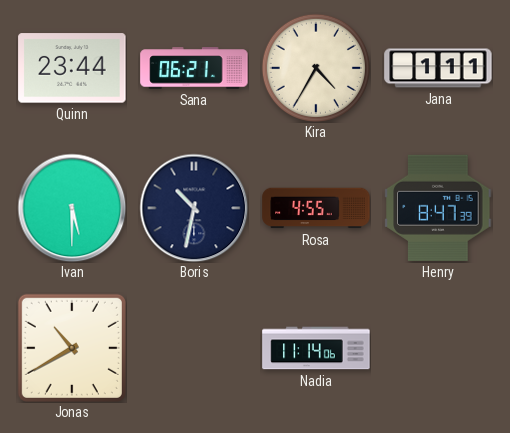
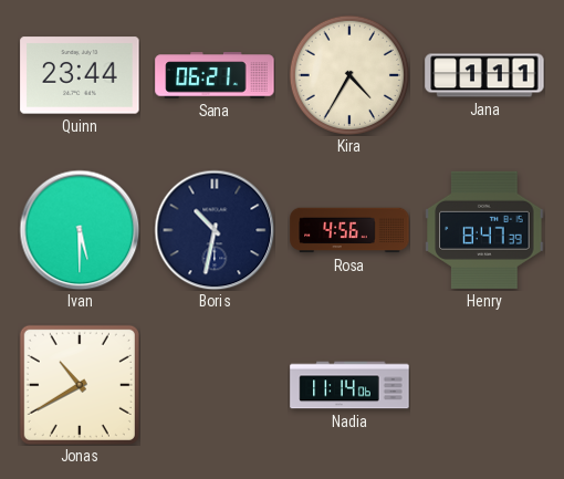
Rosa: 4:55 -> 4:56
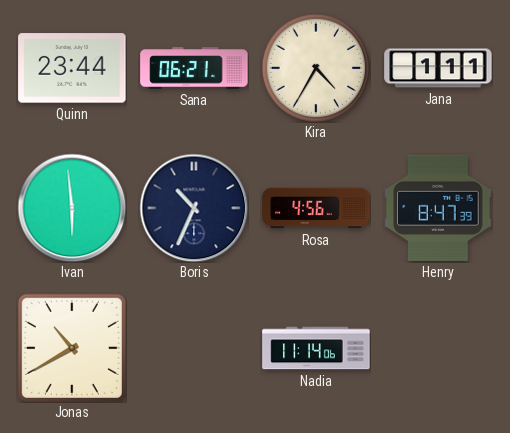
Ivan: 5:30 -> 5:59
Boris: 10:32 -> 10:34
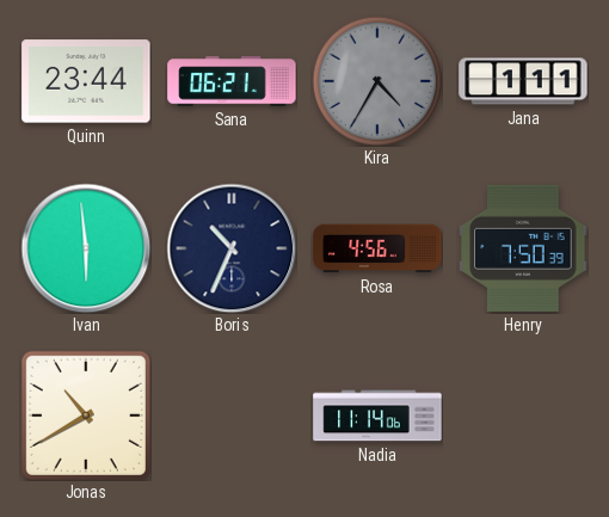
Kira dial: cream -> grey
Henry: 8:47 -> 7:50
